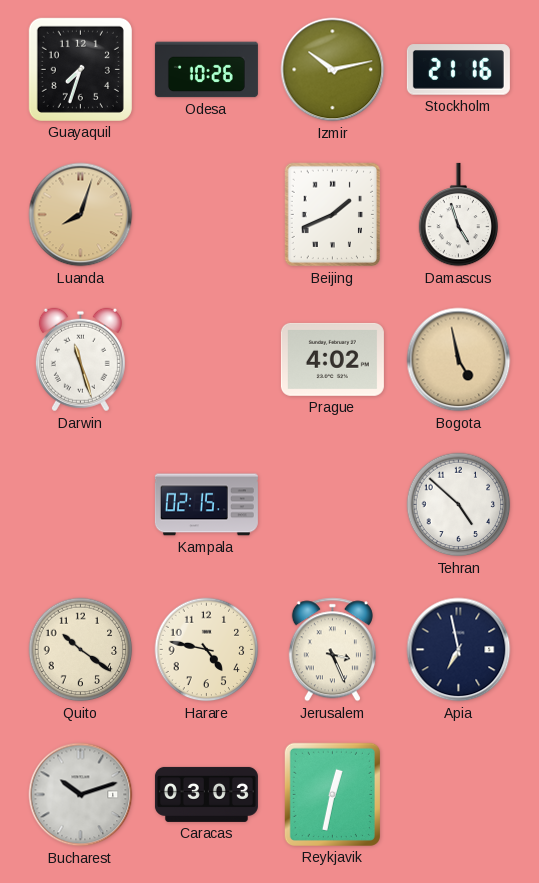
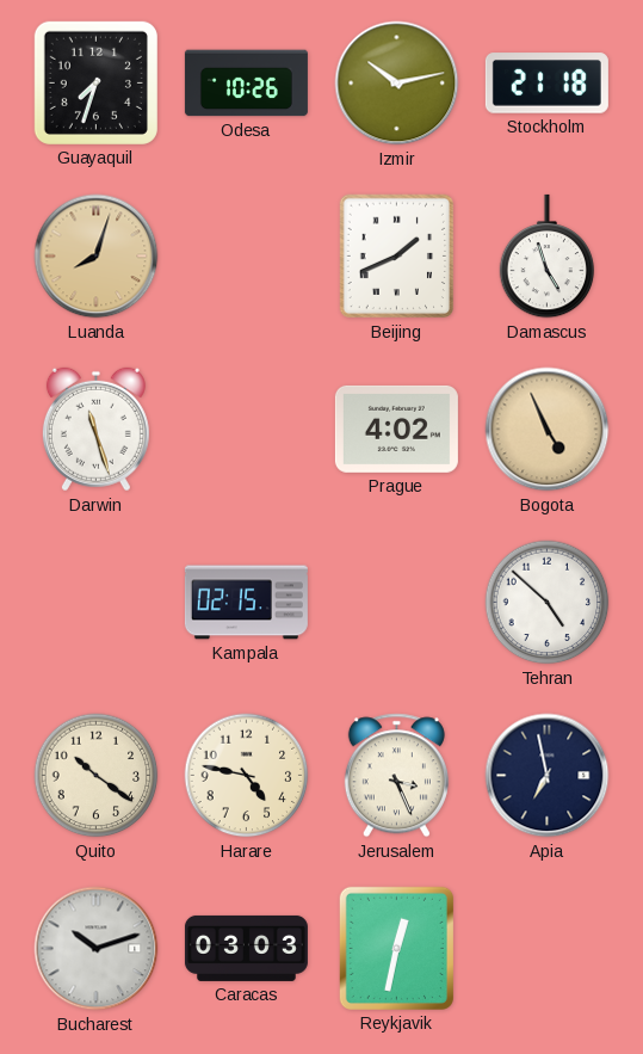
Stockholm: 21:16 -> 21:18
Bogota: 4:58 -> 4:56
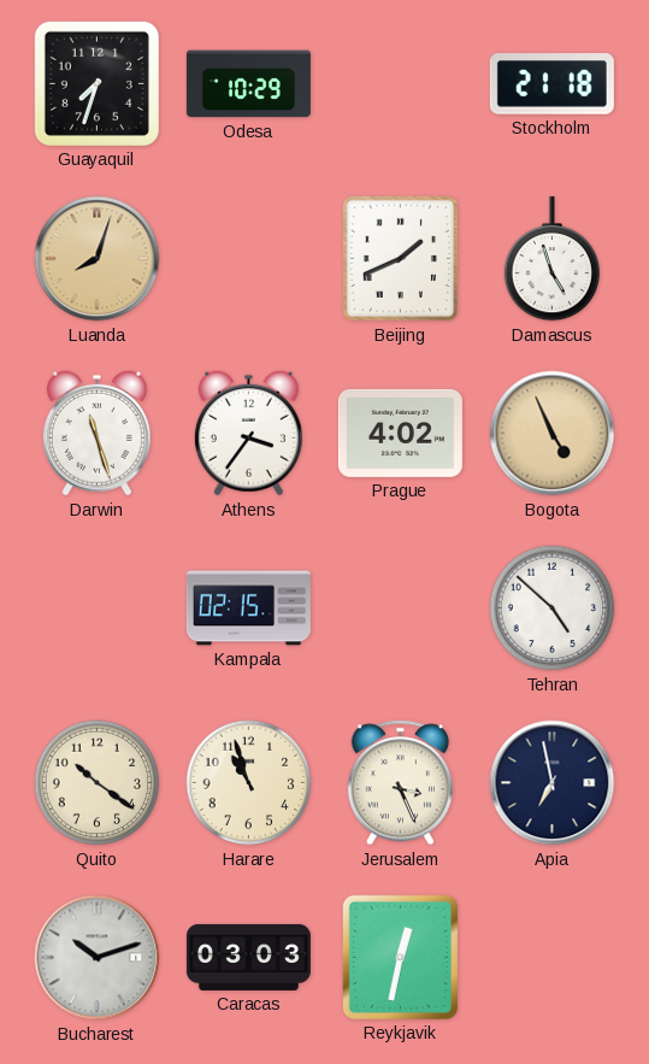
Odesa: 10:26 -> 10:29
Izmir: 10:13 -> none
Athens: none -> 3:36
Harare: 4:47 -> 10:57
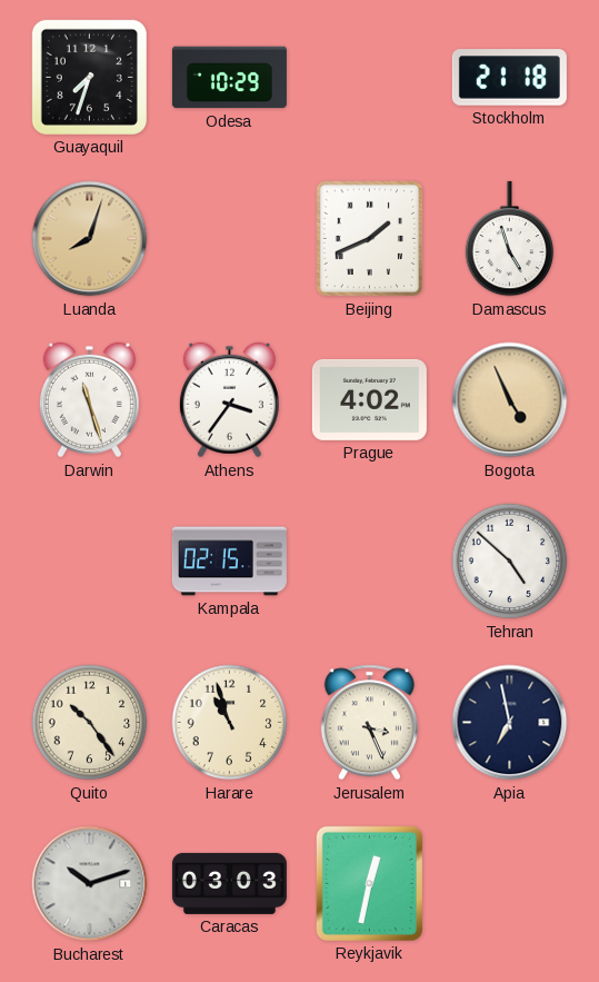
Quito: 10:21 -> 10:24
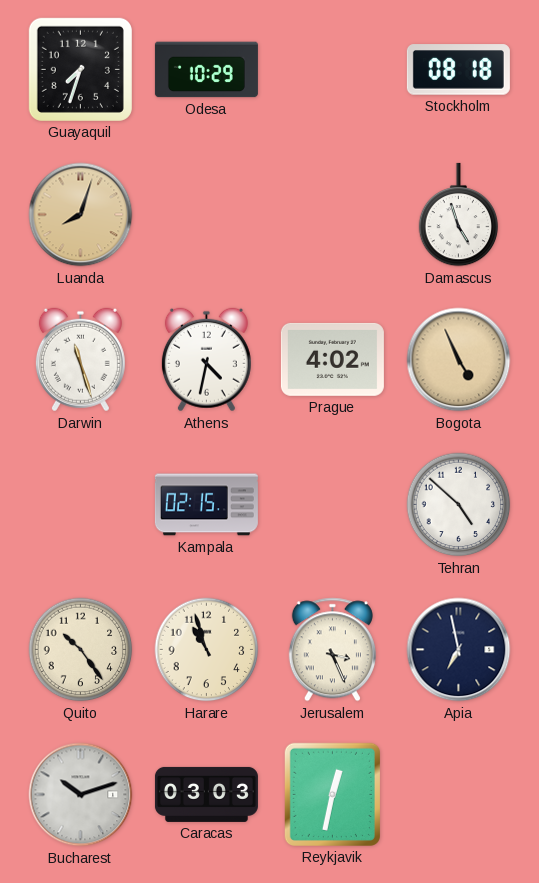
Stockholm: 21:18 -> 08:18
Beijing: 1:41 -> none
Athens: 3:36 -> 4:32
